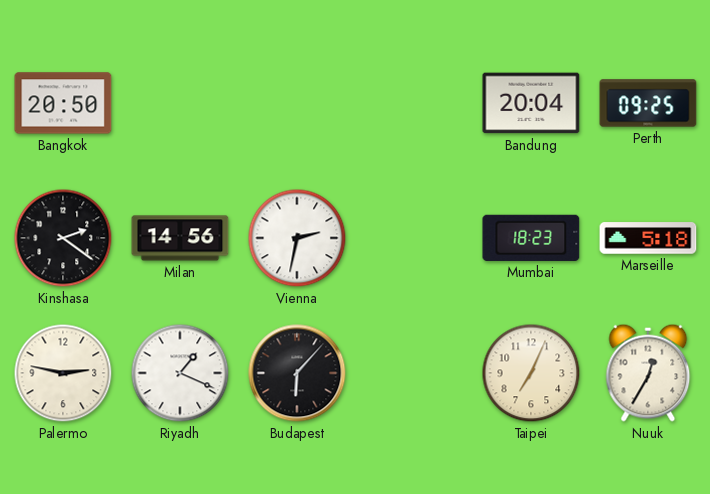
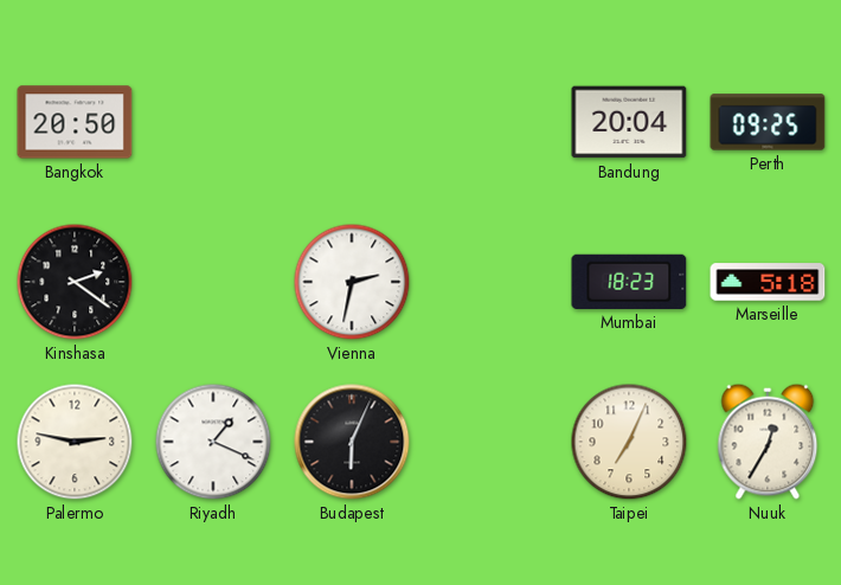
Milan: 14:56 -> none
Budapest: 6:07 -> 6:04
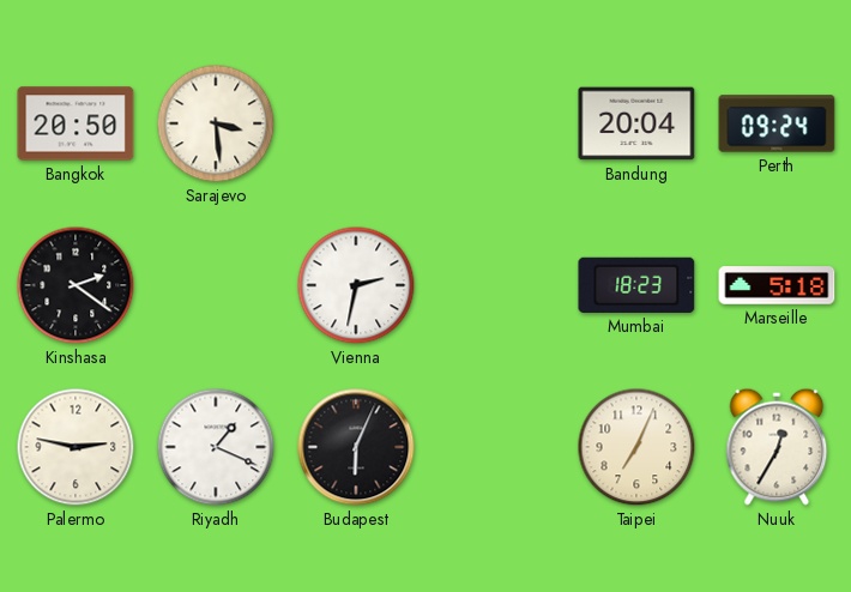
Sarajevo: none -> 3:29
Perth: 09:25 -> 09:24
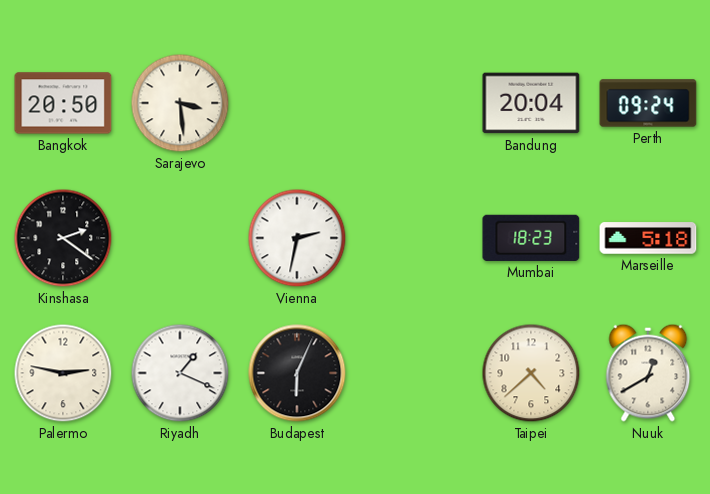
Taipei: 7:04 -> 4:38
Nuuk: 12:35 -> 12:40
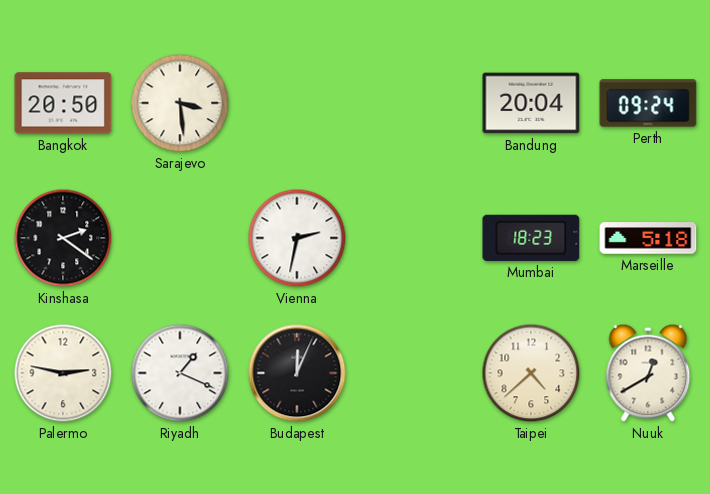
Budapest: 6:04 -> 12:04
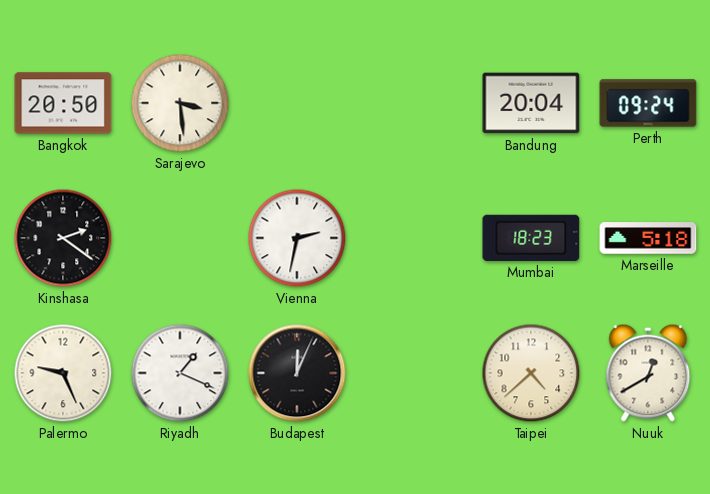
Palermo: 2:47 -> 9:26
